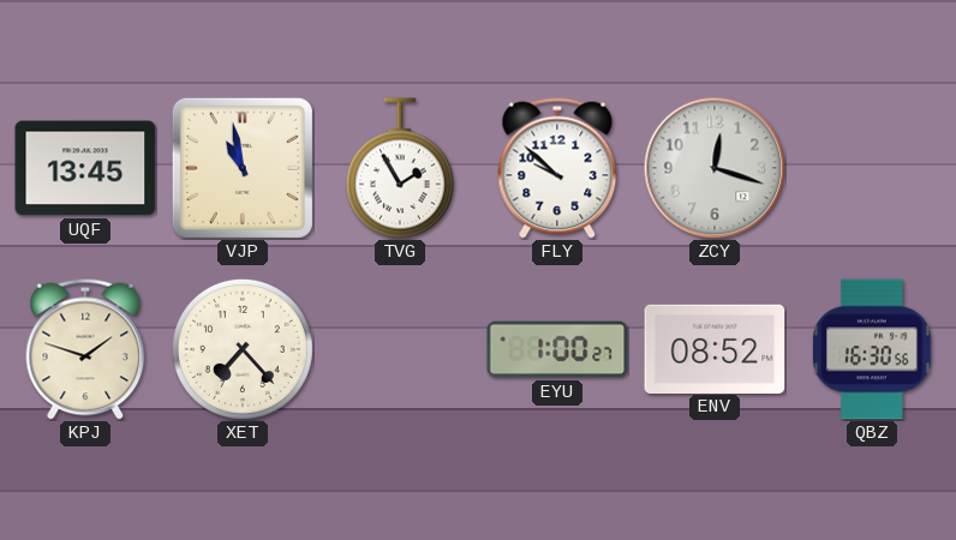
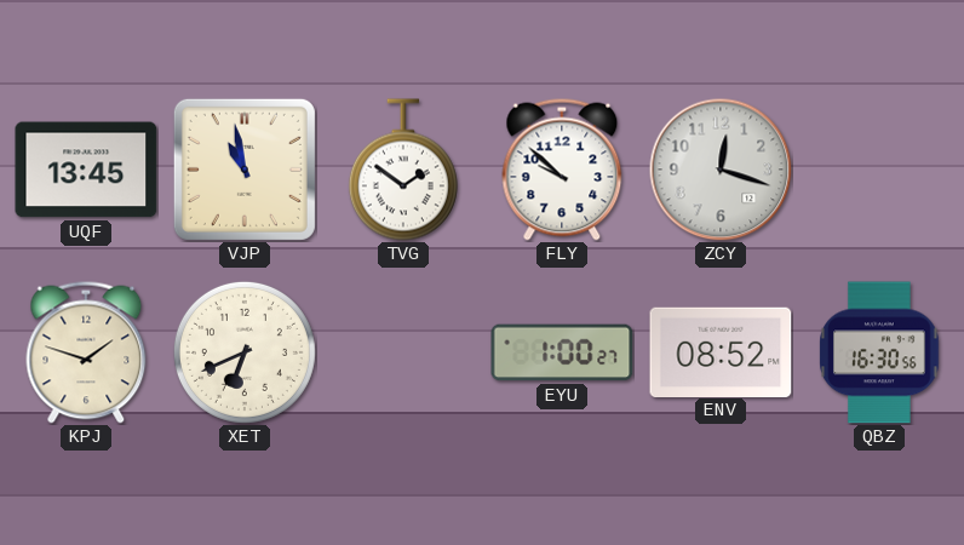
TVG: 1:55 -> 1:51
XET: 7:23 -> 6:41
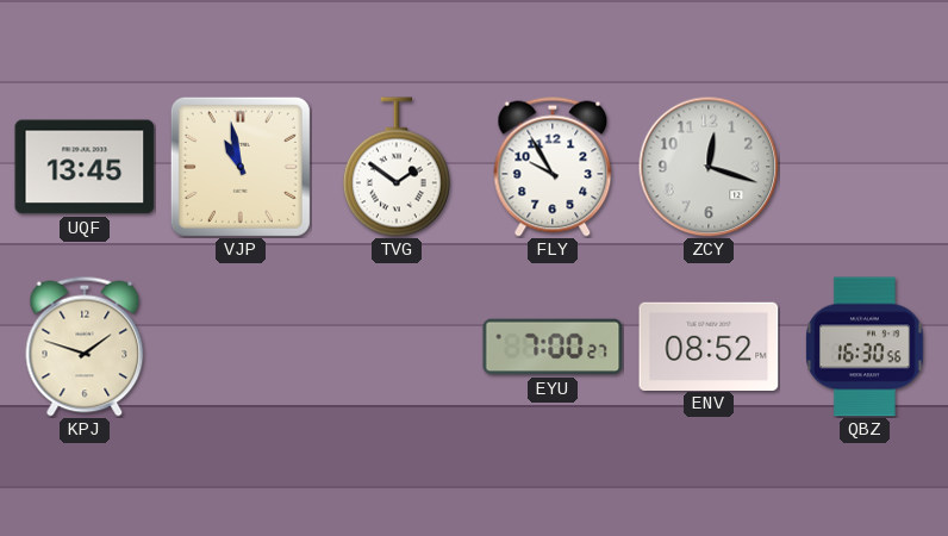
FLY: 9:52 -> 9:55
XET: 6:41 -> none
EYU: 1:00 -> 7:00
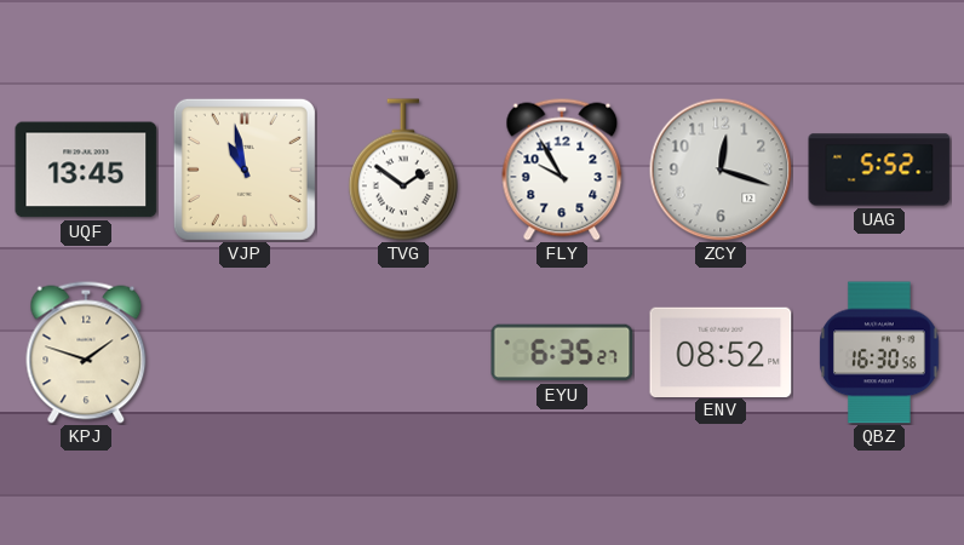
UAG: none -> 5:52
EYU: 7:00 -> 6:35
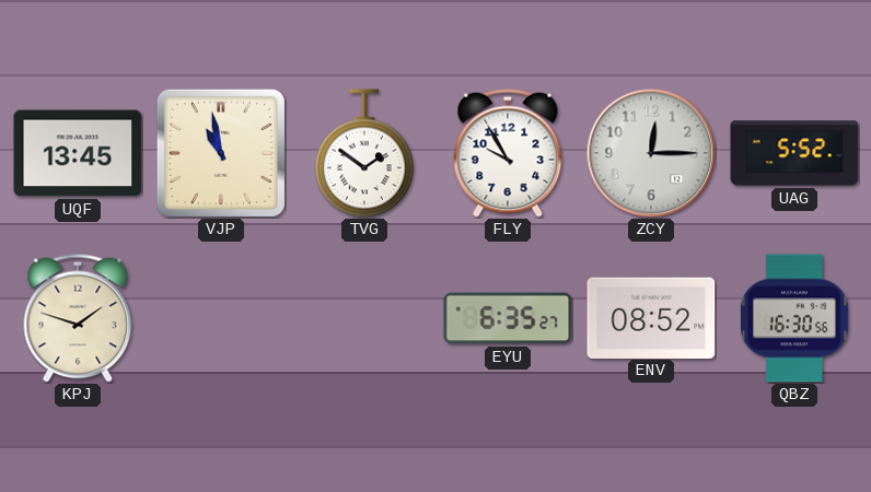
ZCY: 12:18 -> 12:15
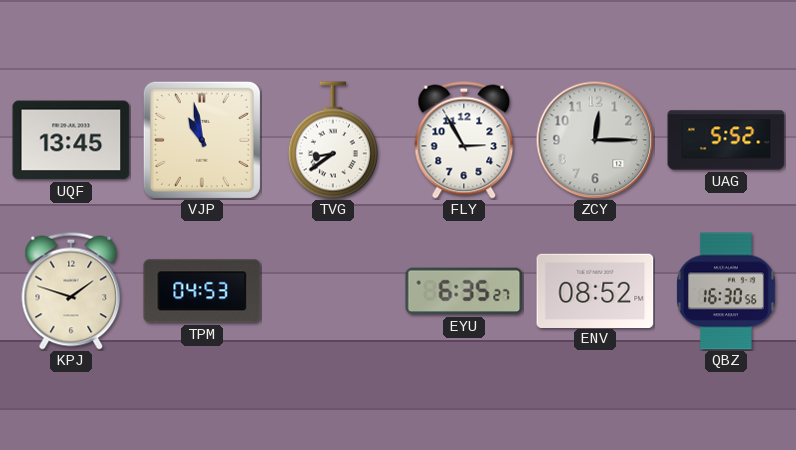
TVG: 1:51 -> 8:39
FLY: 9:55 -> 2:55
TPM: none -> 04:53
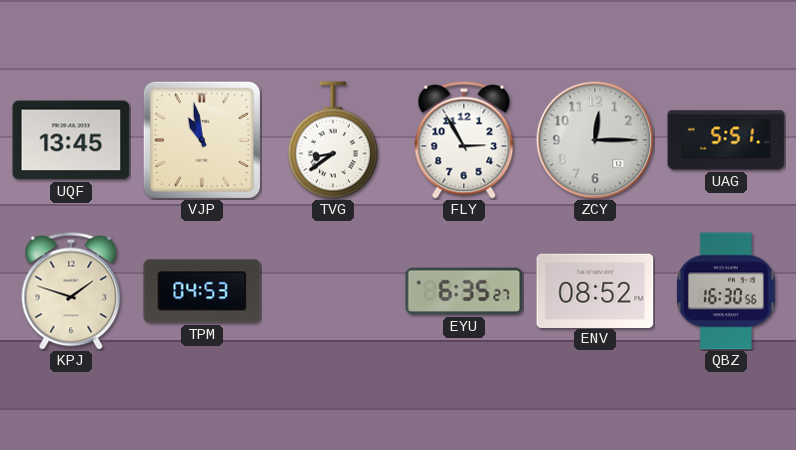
UAG: 5:52 -> 5:51
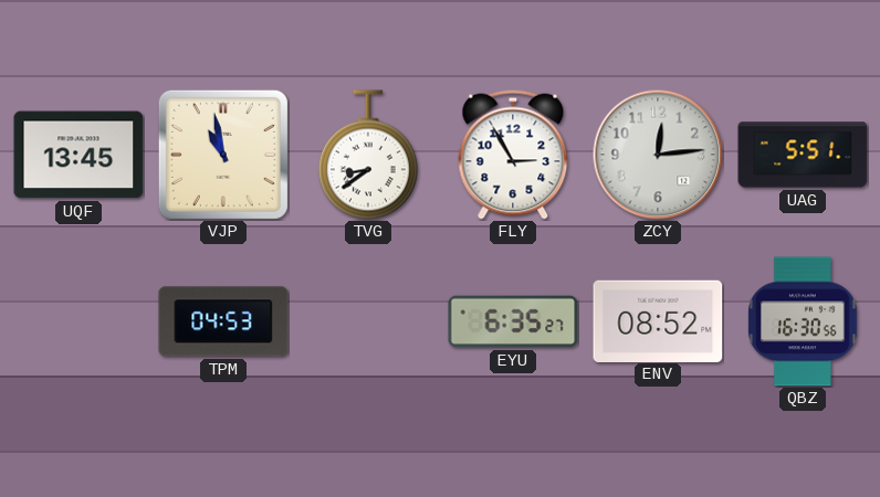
ZCY: 12:15 -> 12:14
KPJ: 1:48 -> none
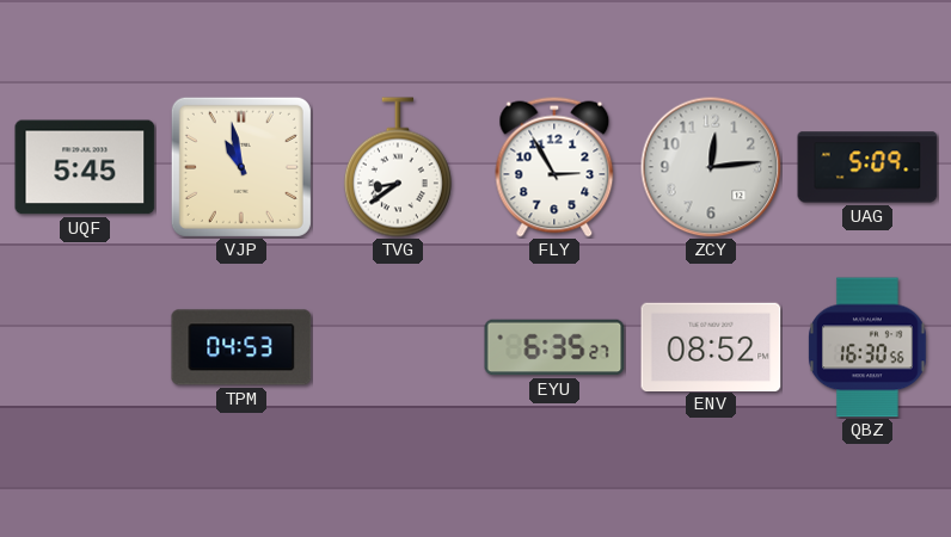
UQF: 13:45 -> 5:45
UAG: 5:51 -> 5:09
